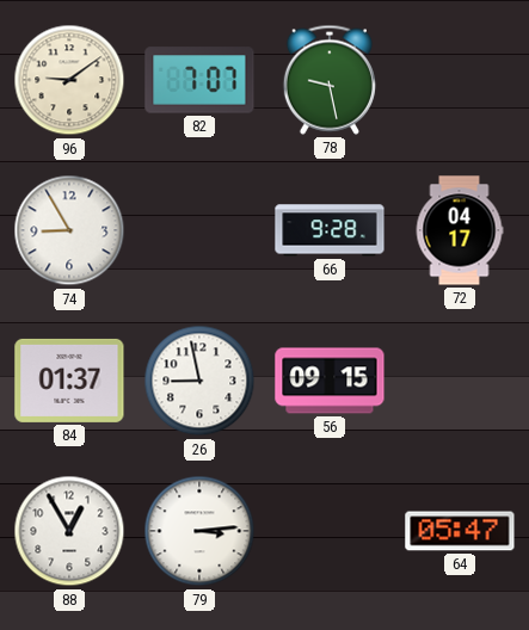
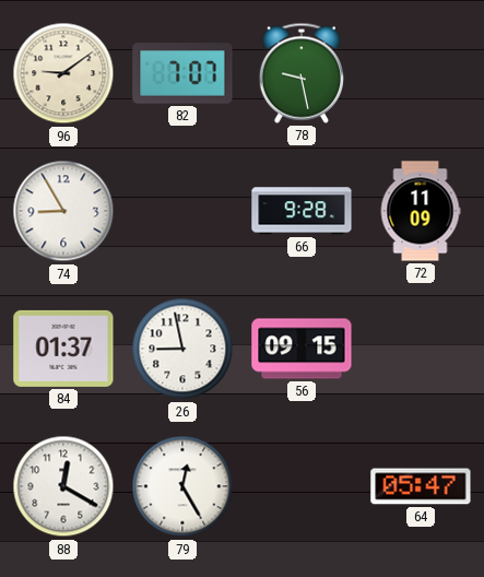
72: 04:17 -> 11:09
88: 12:55 -> 12:20
79: 3:14 -> 12:25
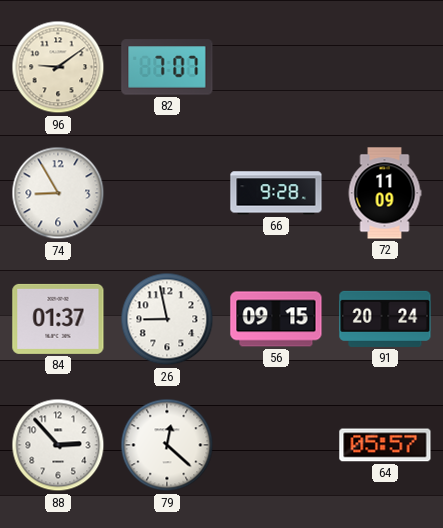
78: 9:28 -> none
91: none -> 20:24
88: 12:20 -> 2:53
79: 12:25 -> 12:22
64: 05:47 -> 05:57
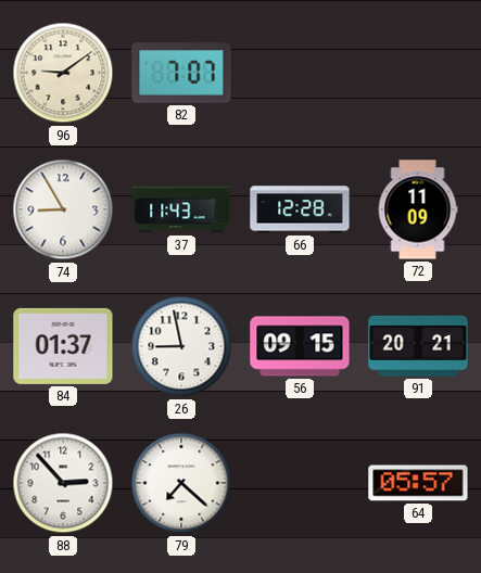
37: none -> 11:43
66: 9:28 -> 12:28
91: 20:24 -> 20:21
79: 12:22 -> 7:22
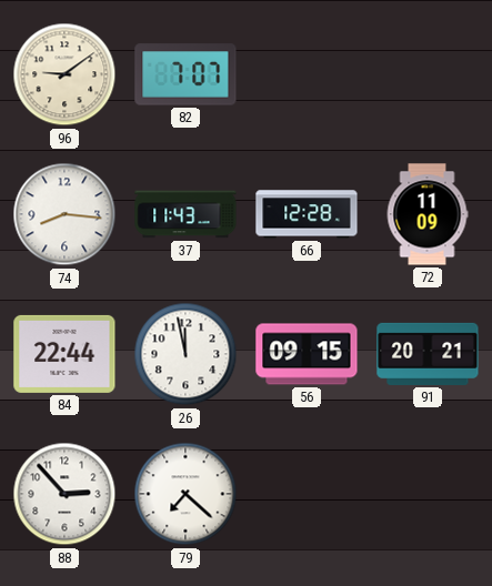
74: 8:55 -> 8:16
84: 01:37 -> 22:44
26: 8:58 -> 11:58
64: 05:57 -> none
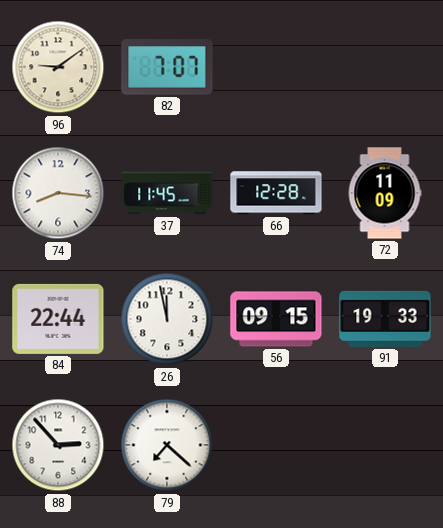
37: 11:43 -> 11:45
91: 20:21 -> 19:33
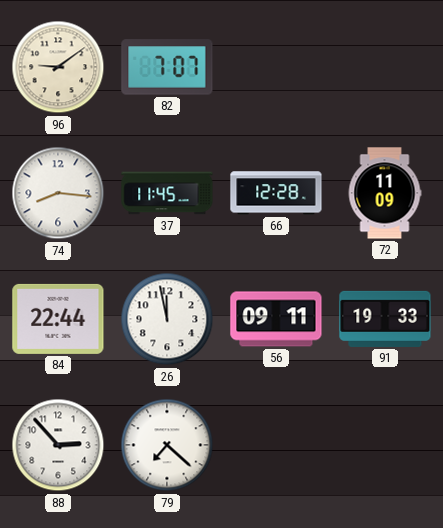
56: 09:15 -> 09:11
